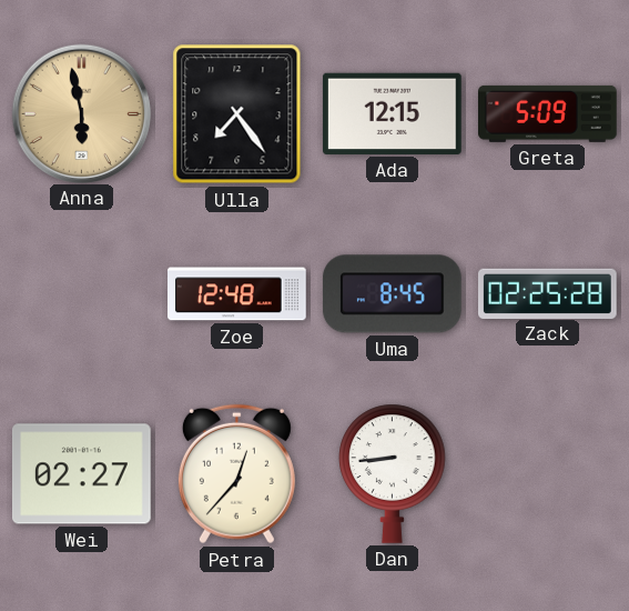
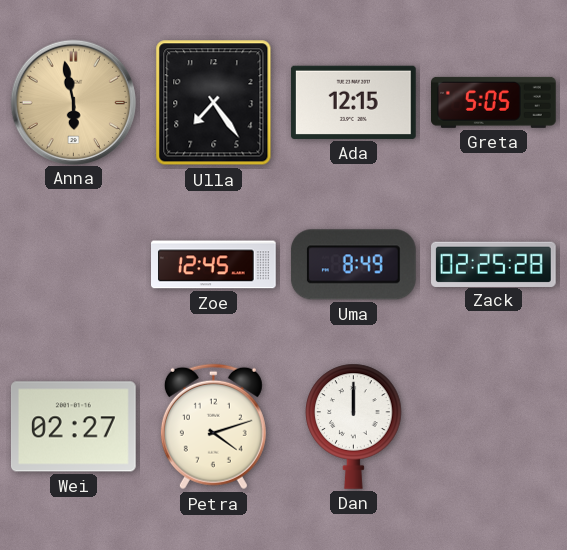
Greta: 5:09 -> 5:05
Zoe: 12:48 -> 12:45
Uma: 8:45 -> 8:49
Petra: 12:37 -> 4:12
Dan: 8:44 -> 12:00
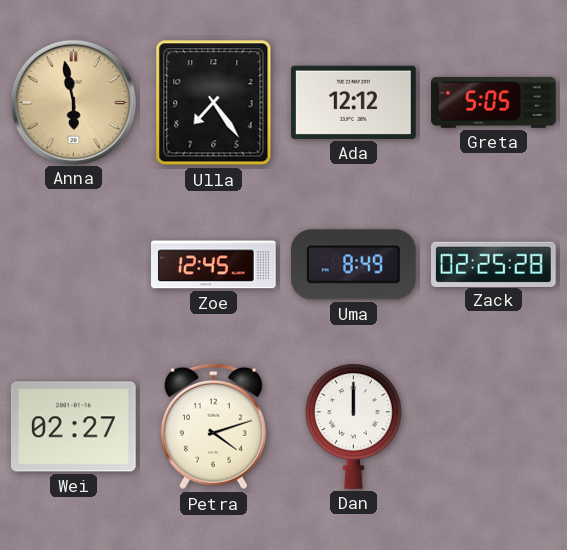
Ada: 12:15 -> 12:12
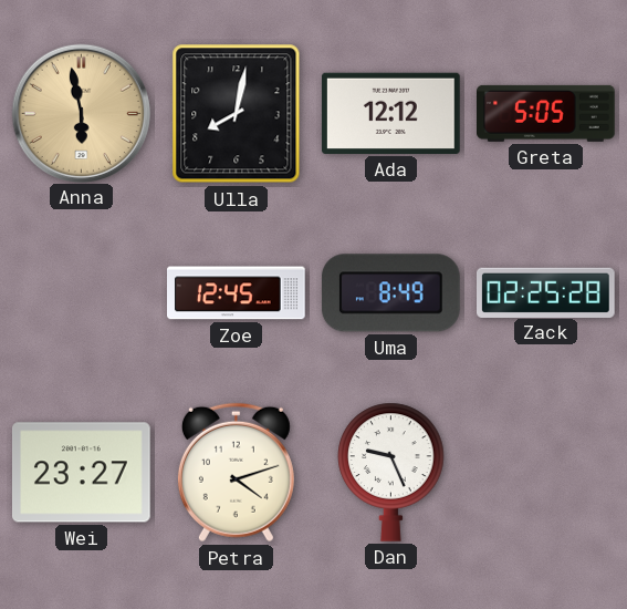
Ulla: 7:24 -> 8:02
Wei: 02:27 -> 23:27
Dan: 12:00 -> 9:26
